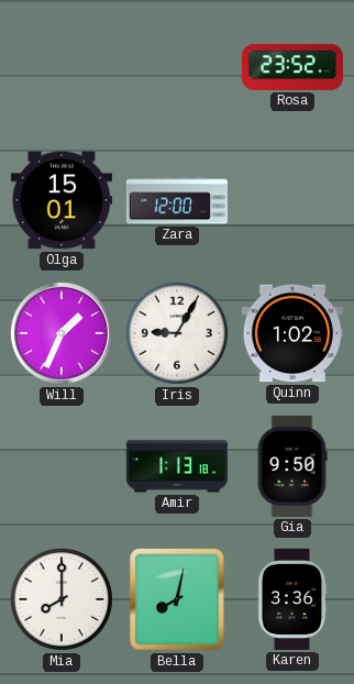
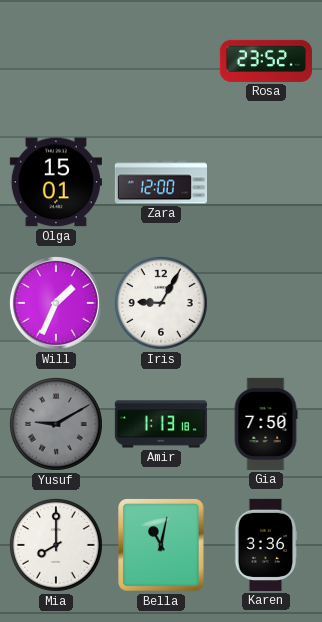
Quinn: 1:02 -> none
Yusuf: none -> 9:10
Gia: 9:50 -> 7:50
Bella: 8:02 -> 11:02
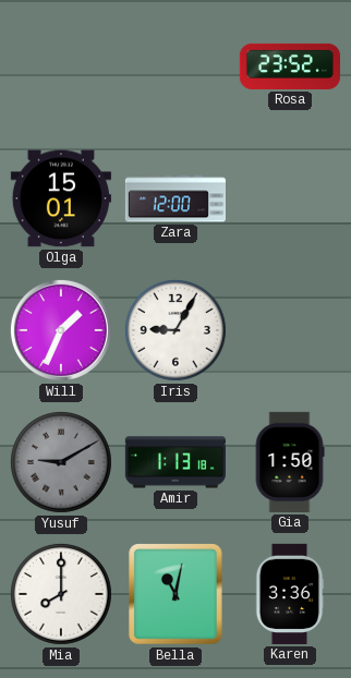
Gia: 7:50 -> 1:50
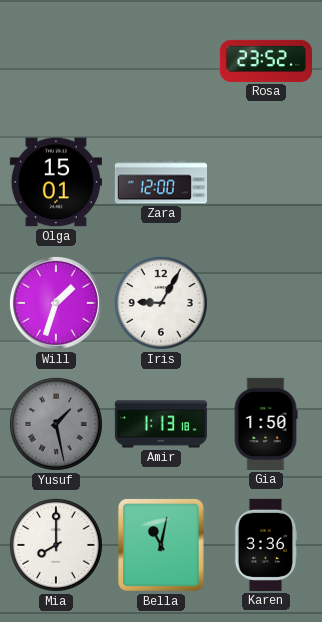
Will: 1:34 -> 1:33
Yusuf: 9:10 -> 1:28
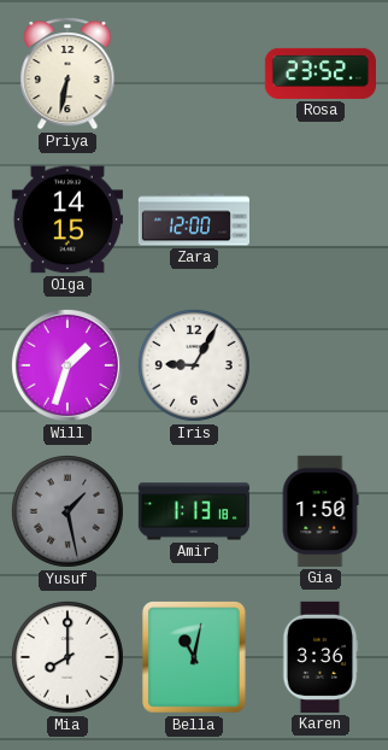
Priya: none -> 6:32
Olga: 15:01 -> 14:15
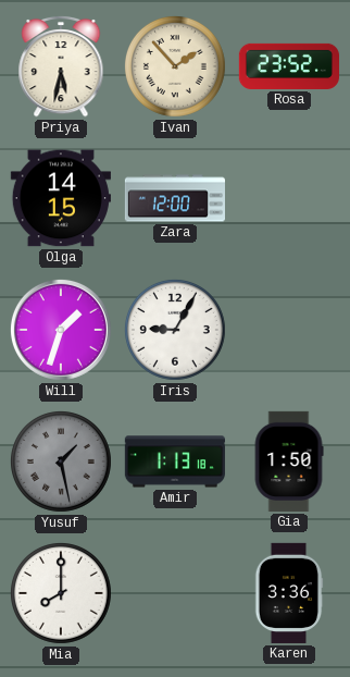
Priya: 6:32 -> 5:32
Ivan: none -> 1:53
Bella: 11:02 -> none
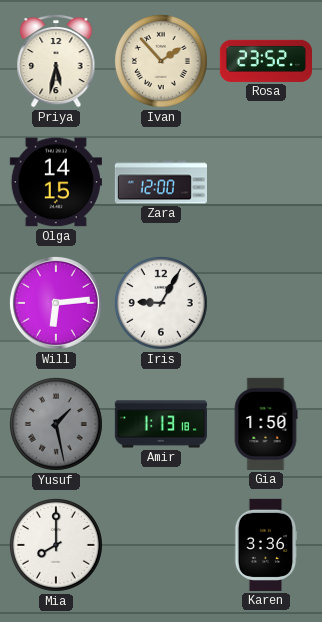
Will: 1:33 -> 6:14
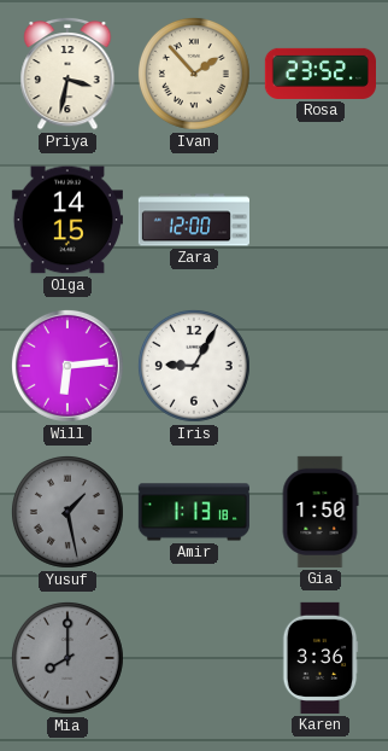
Priya: 5:32 -> 3:32
Mia dial: white -> grey
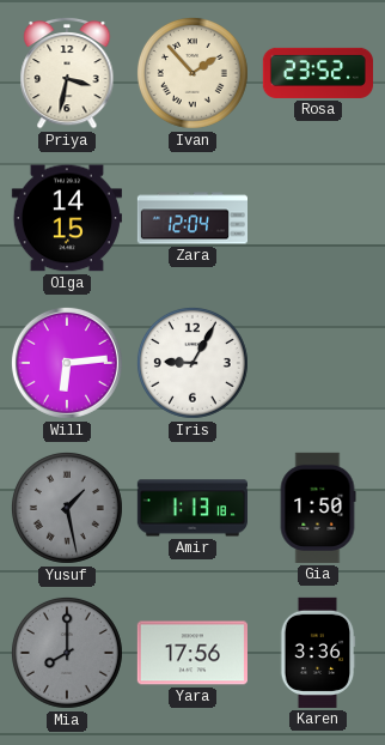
Zara: 12:00 -> 12:04
Yara: none -> 17:56
